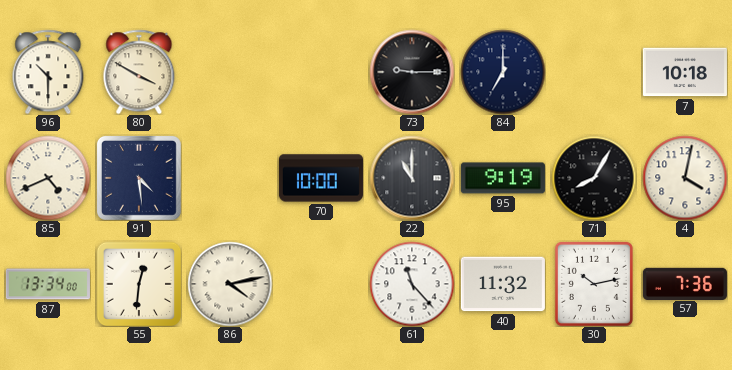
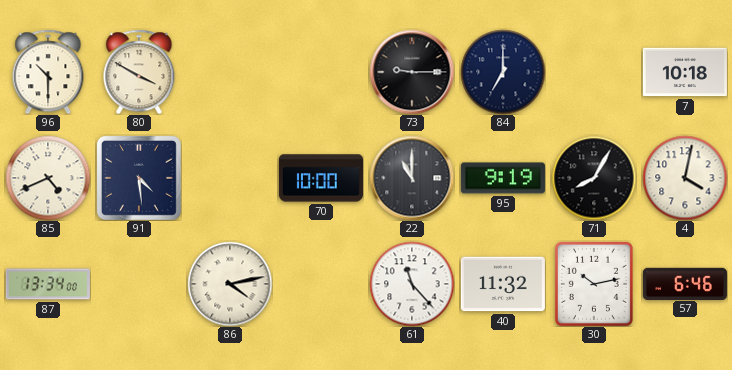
55: 12:31 -> none
57: 7:36 -> 6:46
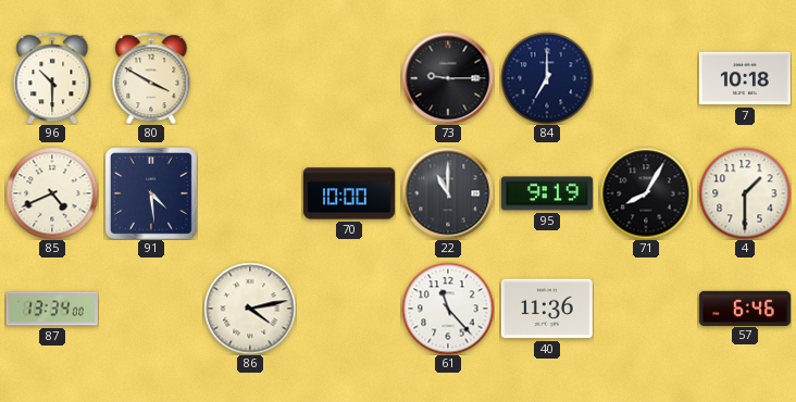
4: 4:02 -> 1:30
40: 11:32 -> 11:36
30: 10:13 -> none
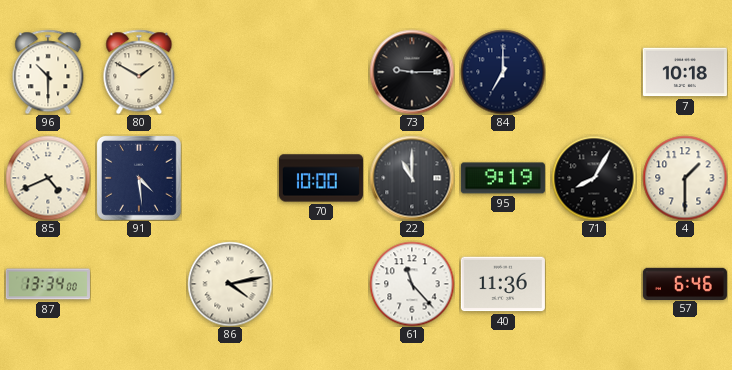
80: 3:50 -> 1:50
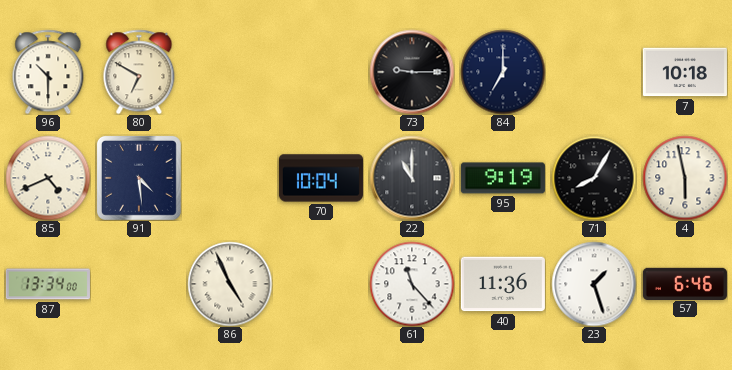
80: 1:50 -> 6:50
70: 10:00 -> 10:04
4: 1:30 -> 5:58
86: 4:13 -> 4:56
23: none -> 1:27
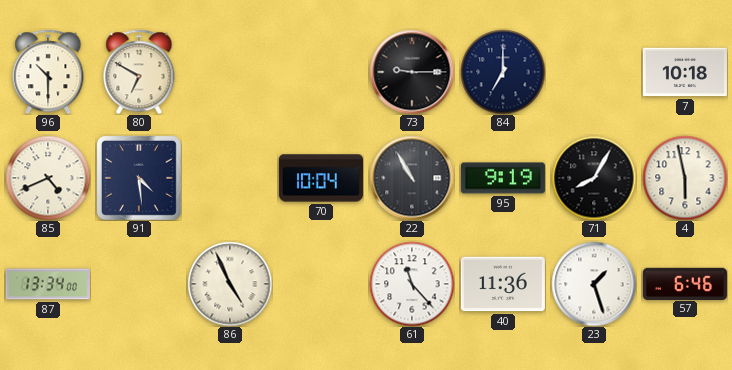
22: 11:00 -> 10:55
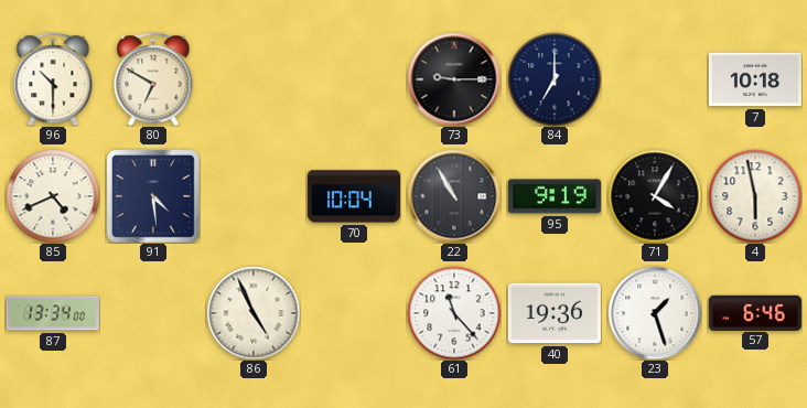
71: 8:05 -> 4:05
40: 11:36 -> 19:36
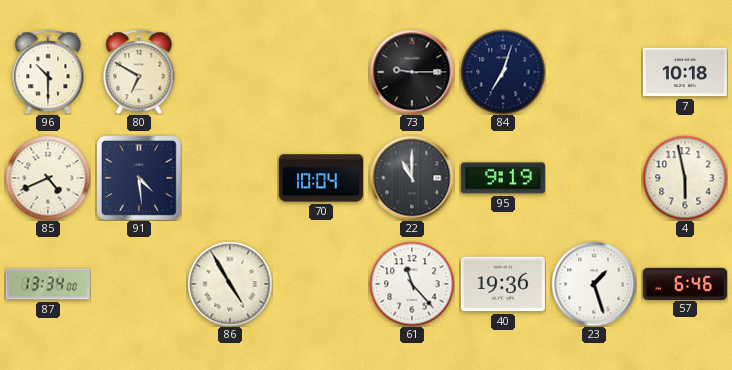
84: 7:00 -> 7:03
22: 10:55 -> 11:00
71: 4:05 -> none
86: 4:56 -> 4:55
